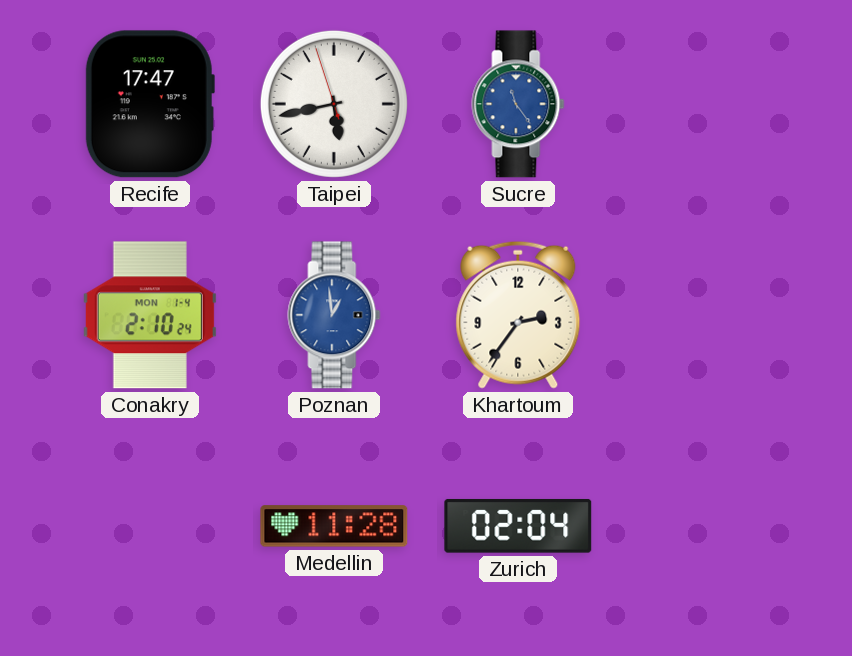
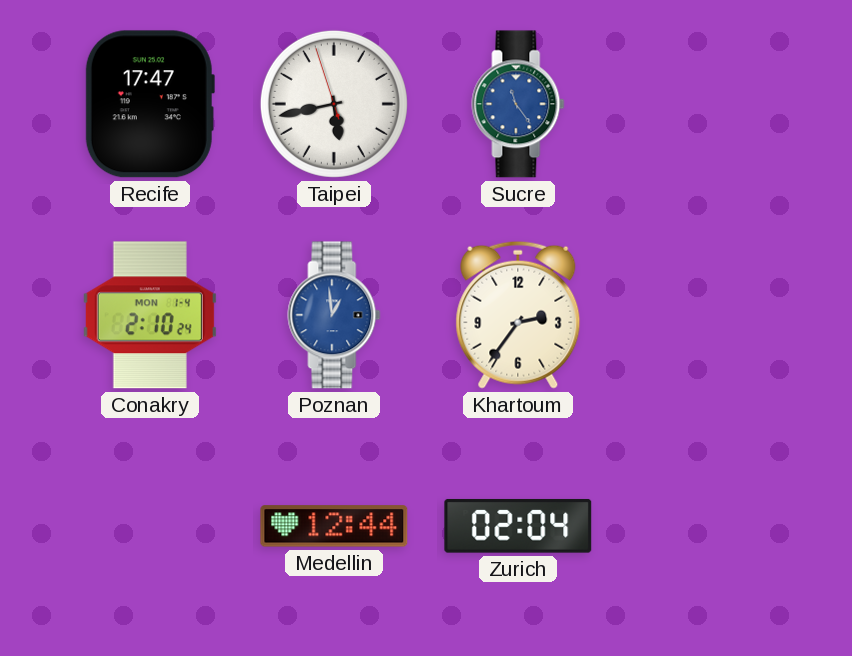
Medellin: 11:28 -> 12:44
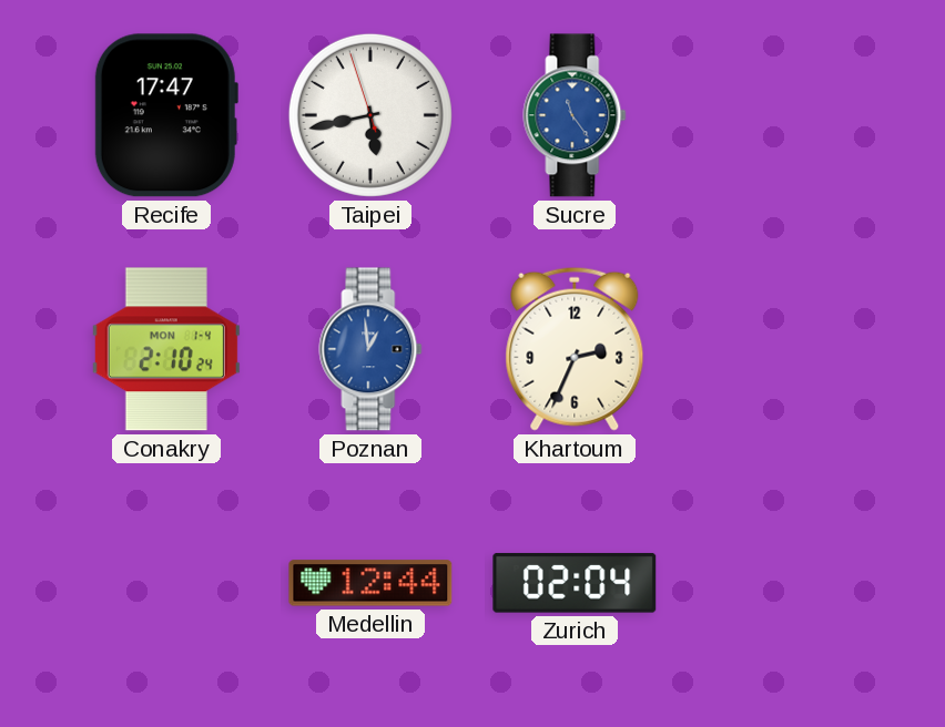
Khartoum: 2:36 -> 2:34
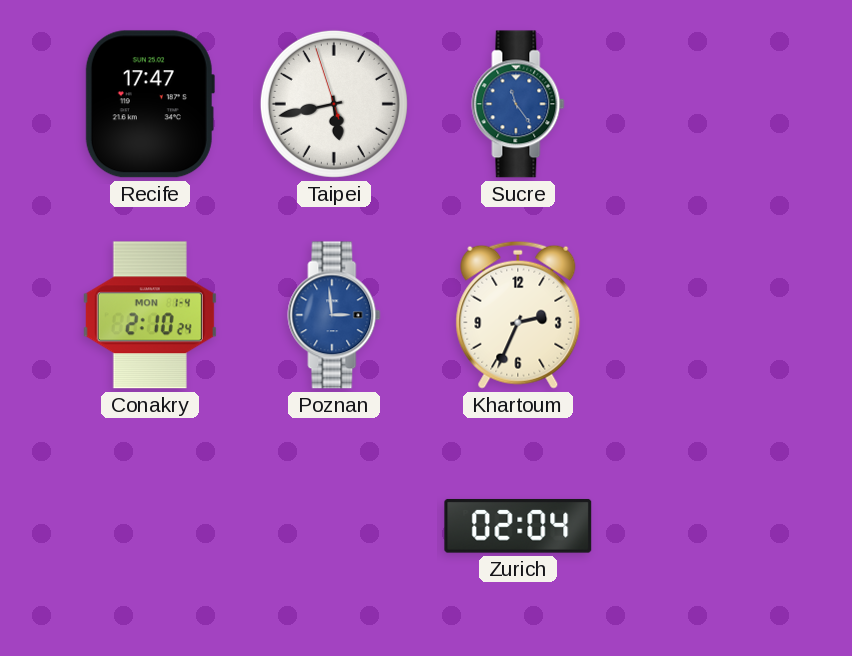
Poznan: 12:59 -> 2:59
Medellin: 12:44 -> none
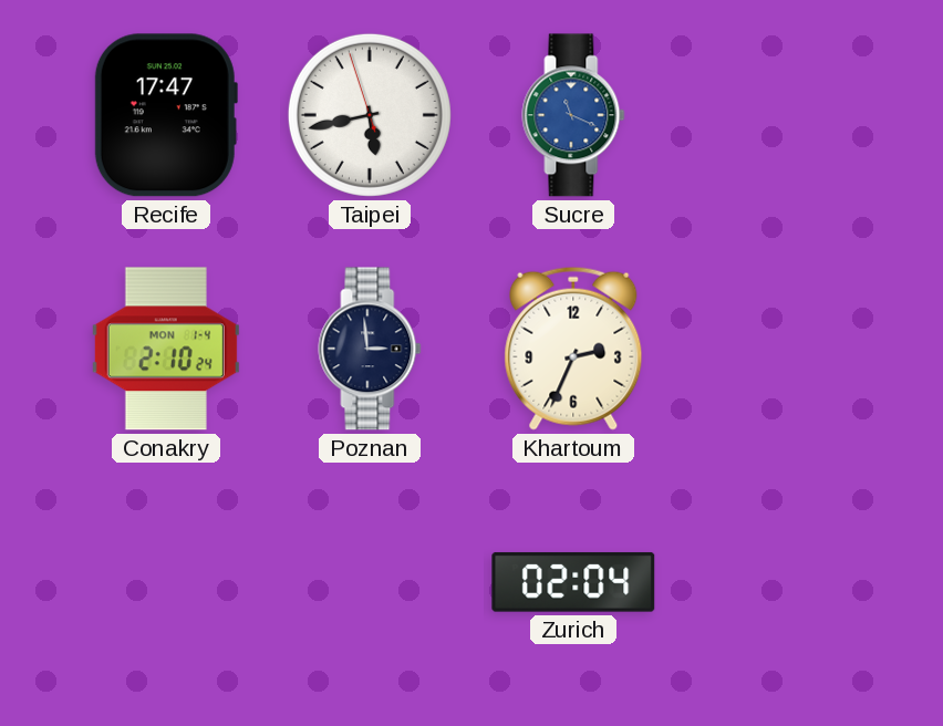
Sucre: 11:24 -> 11:19
Poznan dial: blue -> navy
